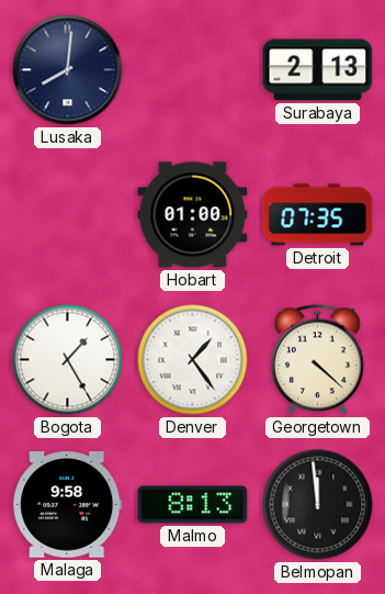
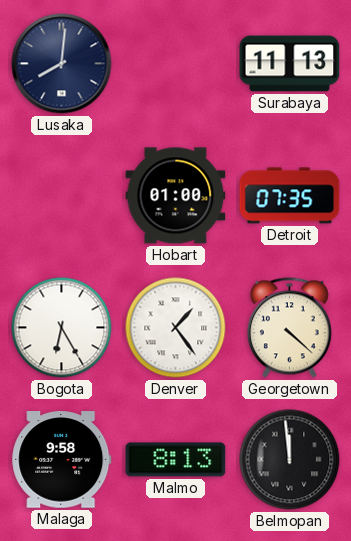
Surabaya: 2:13 -> 11:13
Bogota: 1:25 -> 6:25
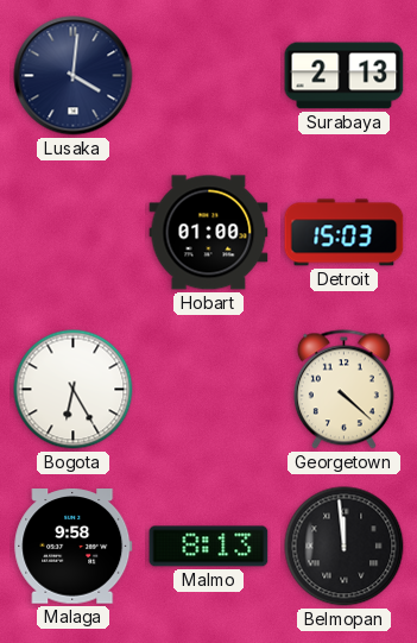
Lusaka: 8:01 -> 4:01
Surabaya: 11:13 -> 2:13
Detroit: 07:35 -> 15:03
Denver: 1:24 -> none
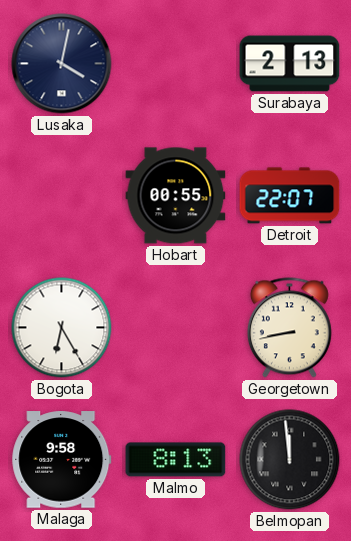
Lusaka: 4:01 -> 4:02
Hobart: 01:00 -> 00:55
Detroit: 15:03 -> 22:07
Georgetown: 4:22 -> 8:43
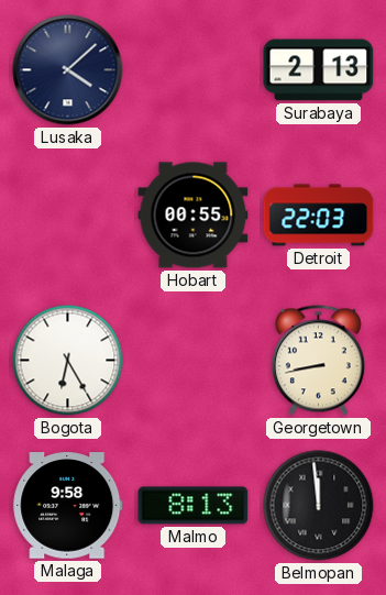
Lusaka: 4:02 -> 4:08
Detroit: 22:07 -> 22:03
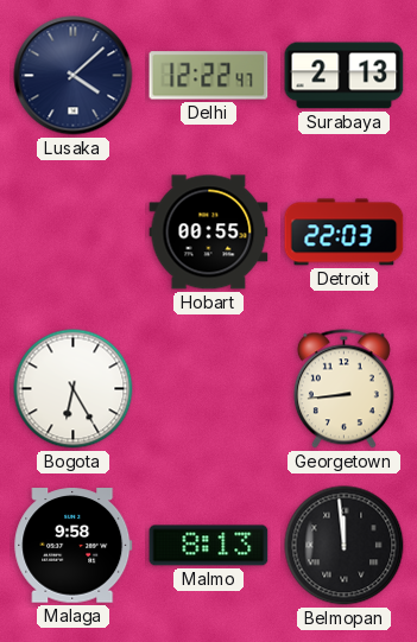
Delhi: none -> 12:22
Georgetown: 8:43 -> 8:44
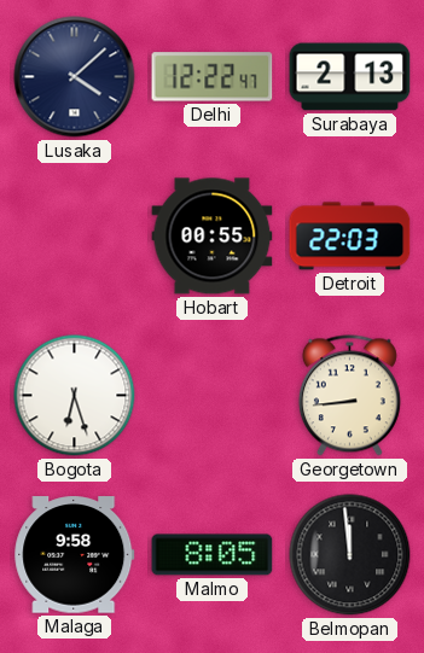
Bogota: 6:25 -> 6:27
Malmo: 8:13 -> 8:05
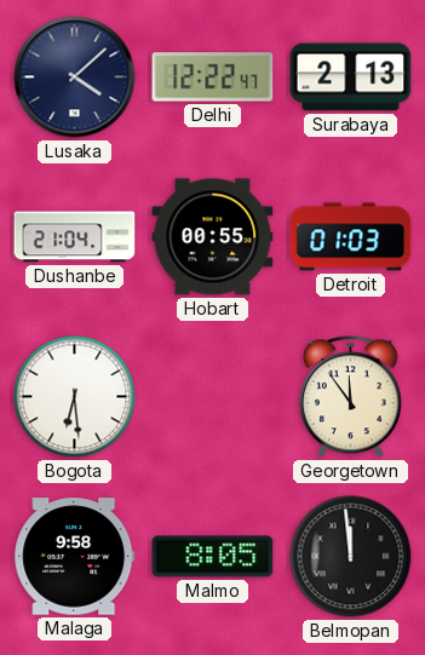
Dushanbe: none -> 21:04
Detroit: 22:03 -> 01:03
Bogota: 6:27 -> 6:29
Georgetown: 8:44 -> 11:54
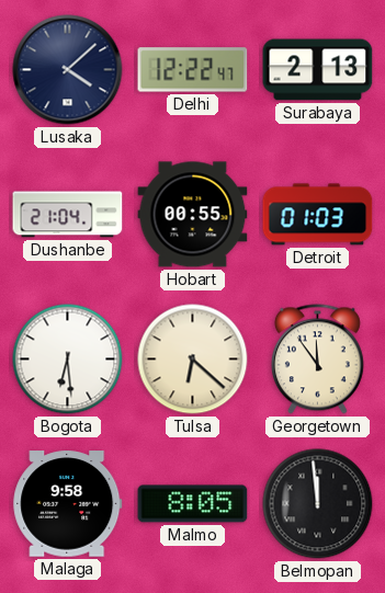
Tulsa: none -> 6:22
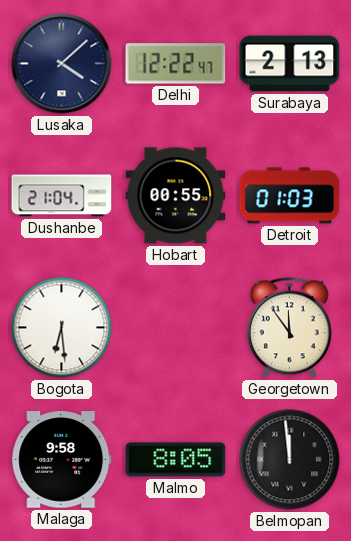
Tulsa: 6:22 -> none
